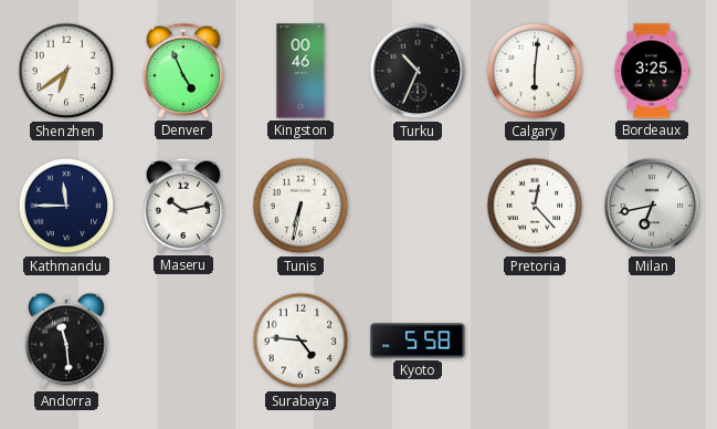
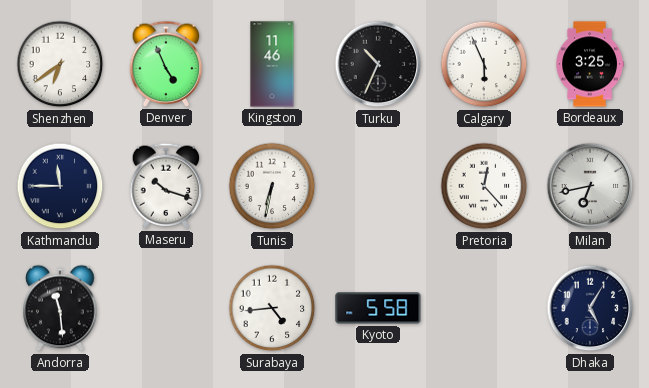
Kingston: 00:46 -> 11:46
Calgary: 6:01 -> 5:56
Maseru: 10:13 -> 10:18
Surabaya: 4:46 -> 4:44
Dhaka: none -> 5:05
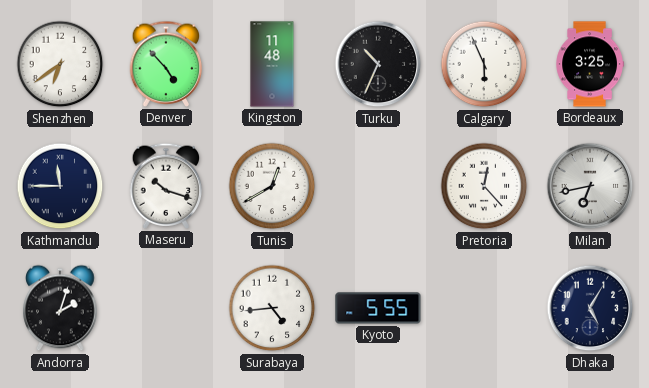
Denver: 4:56 -> 4:53
Kingston: 11:46 -> 11:48
Tunis: 6:32 -> 12:40
Andorra: 11:29 -> 2:03
Kyoto: 5:58 -> 5:55
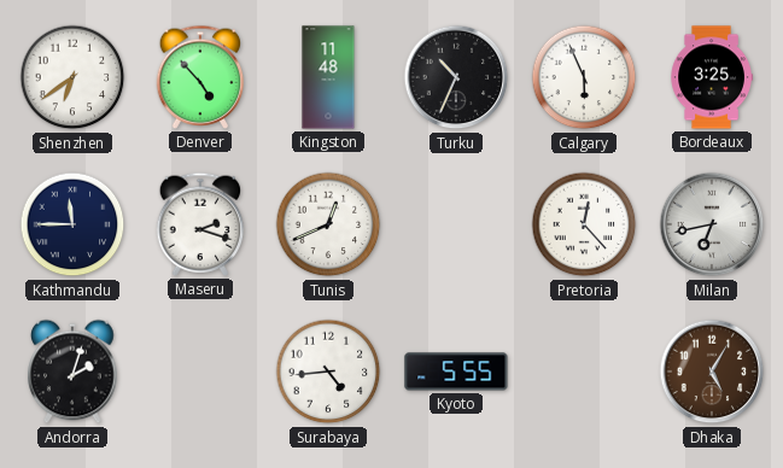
Maseru: 10:18 -> 2:18
Tunis: 12:40 -> 12:41
Dhaka dial: navy -> brown
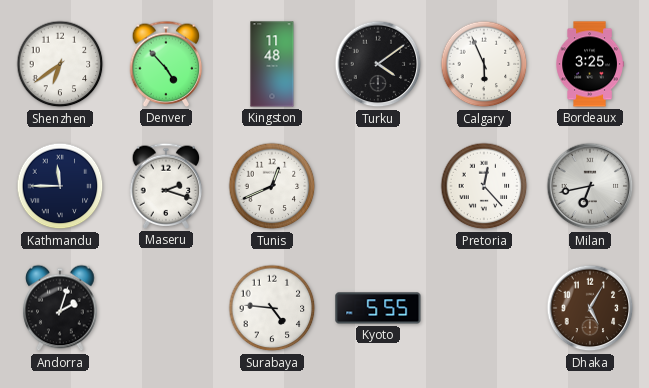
Turku: 10:34 -> 4:09
Surabaya: 4:44 -> 4:46
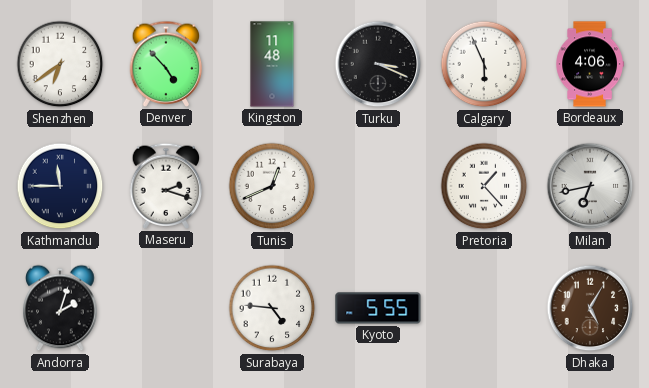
Turku: 4:09 -> 3:19
Bordeaux: 3:25 -> 4:06
Pretoria: 12:23 -> 1:23
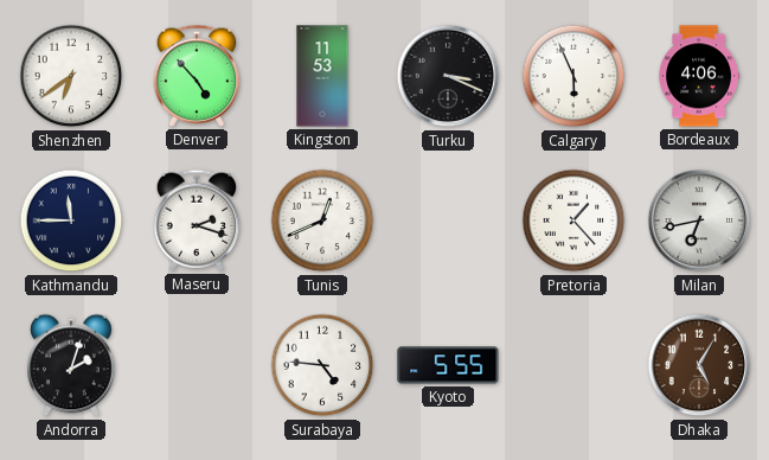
Kingston: 11:48 -> 11:53
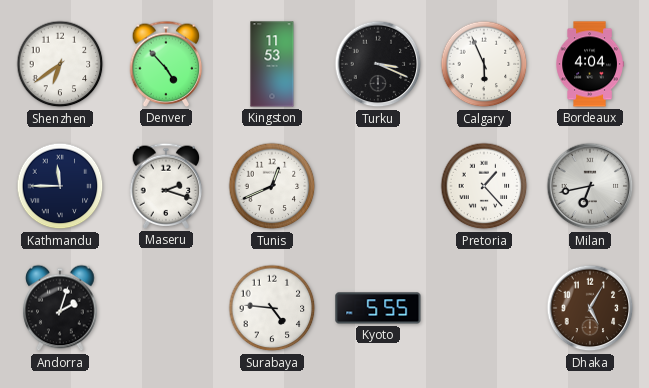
Bordeaux: 4:06 -> 4:04
